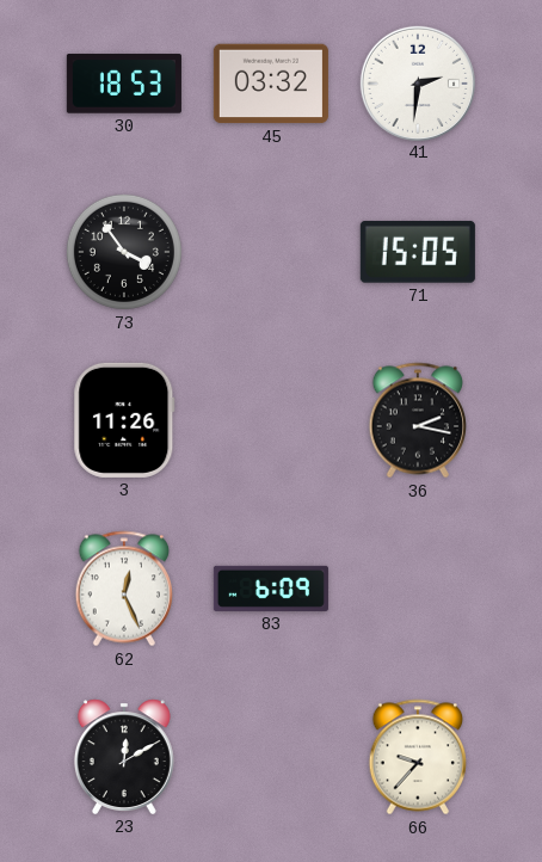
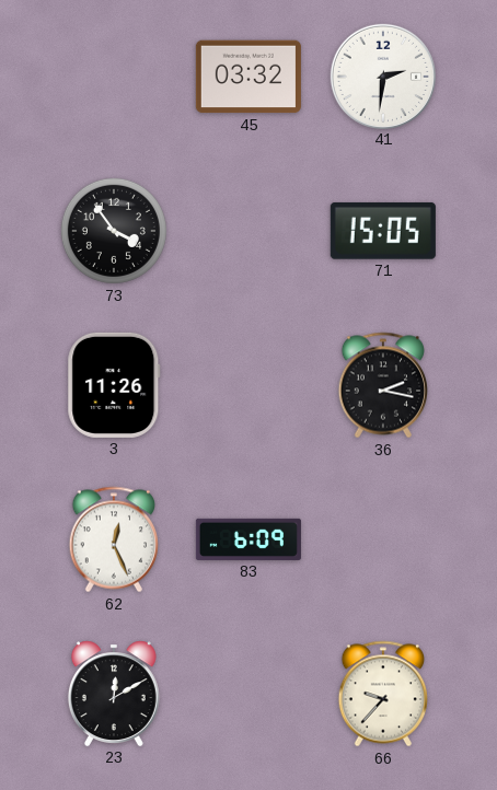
30: 18:53 -> none
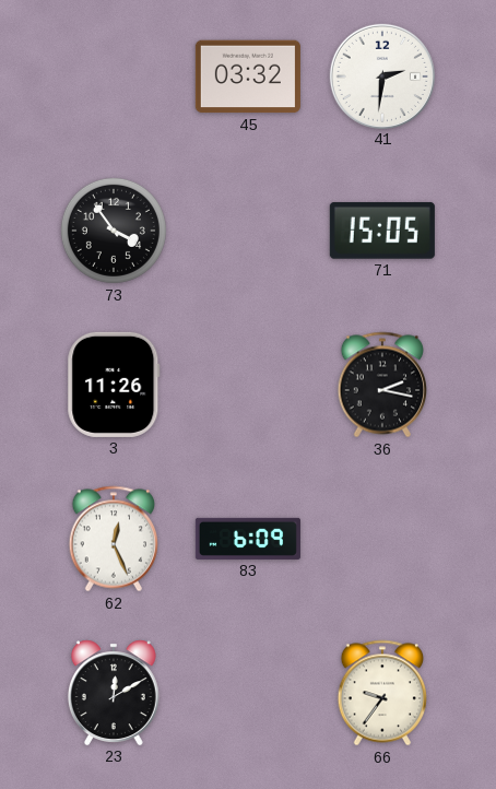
66: 9:37 -> 9:36
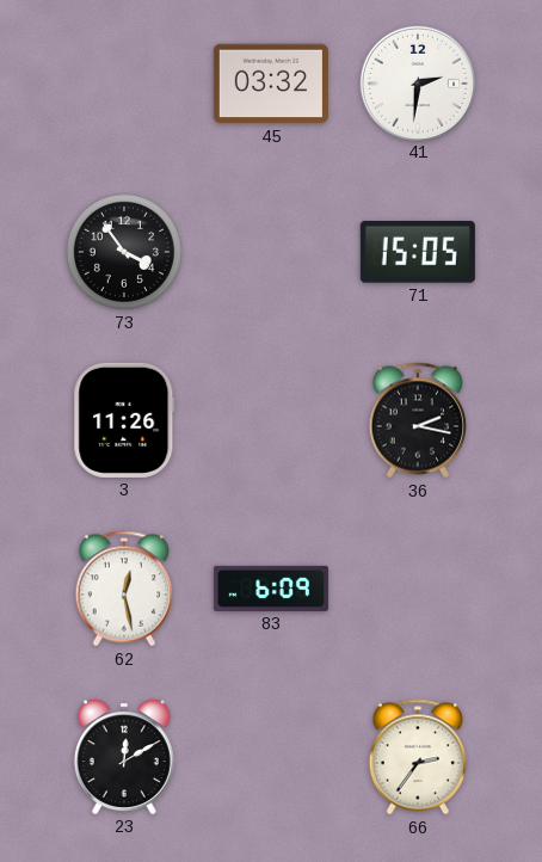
62: 12:26 -> 12:28
66: 9:36 -> 2:36
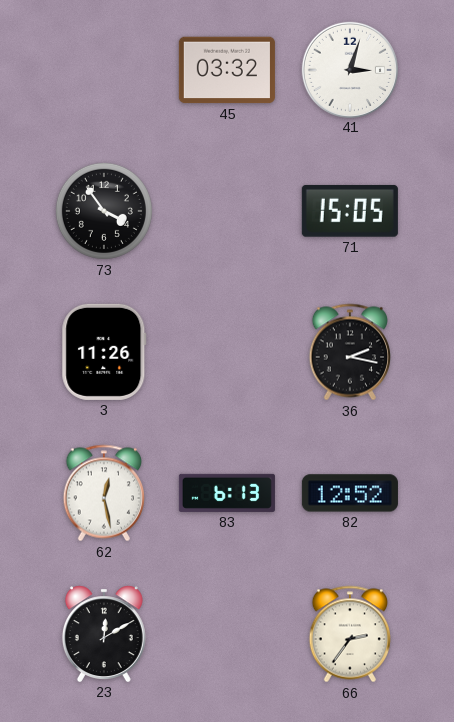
41: 2:31 -> 3:03
83: 6:09 -> 6:13
82: none -> 12:52
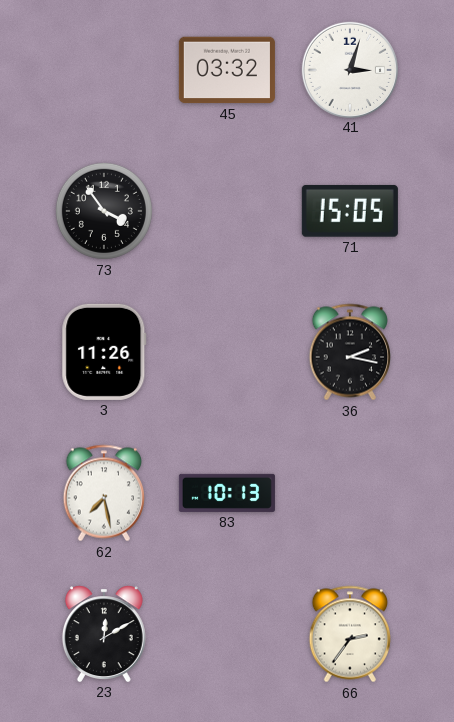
62: 12:28 -> 7:28
83: 6:13 -> 10:13
82: 12:52 -> none
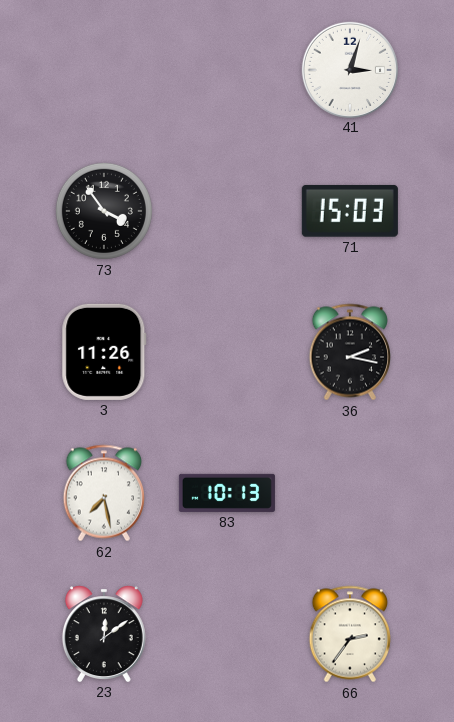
45: 03:32 -> none
71: 15:05 -> 15:03
23: 12:10 -> 12:09
